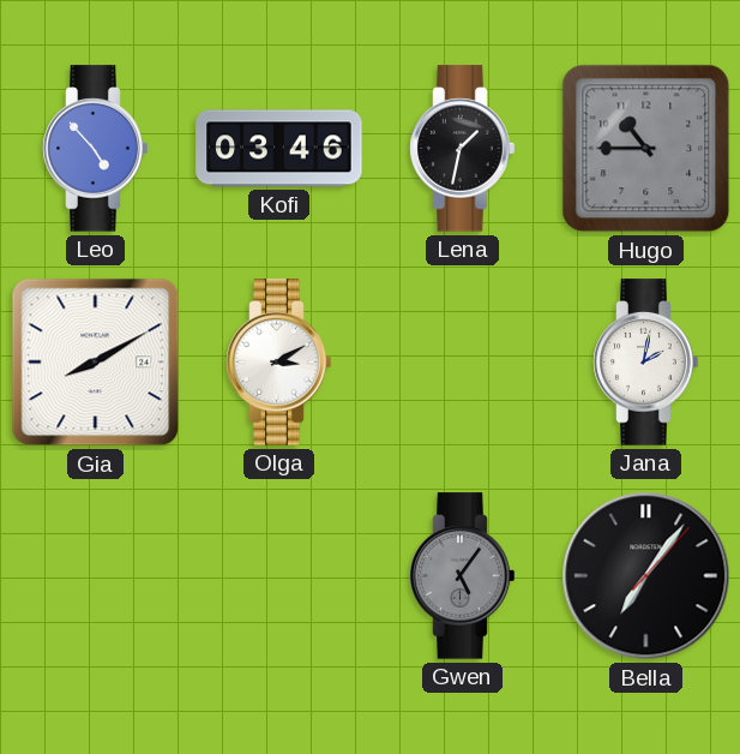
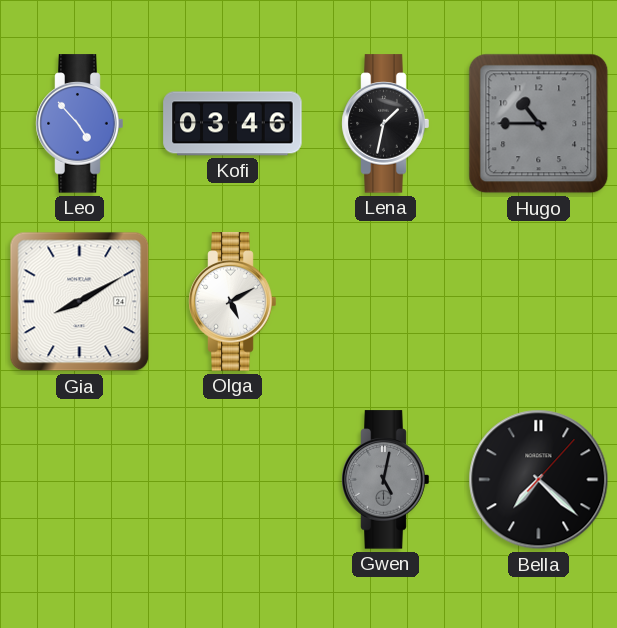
Olga: 3:10 -> 5:10
Jana: 2:02 -> none
Gwen: 5:06 -> 5:02
Bella: 7:06 -> 7:22
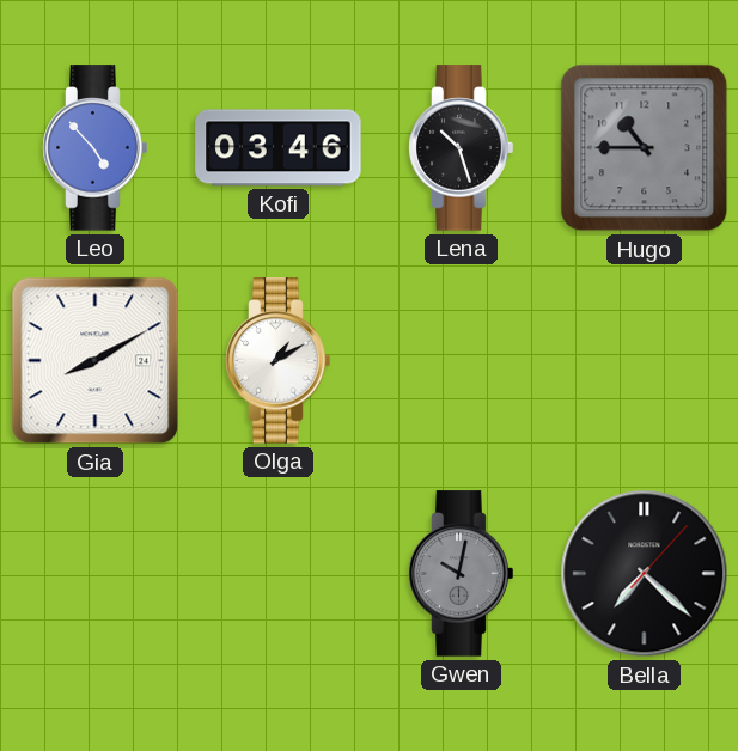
Lena: 1:32 -> 10:27
Olga: 5:10 -> 1:10
Gwen: 5:02 -> 10:02
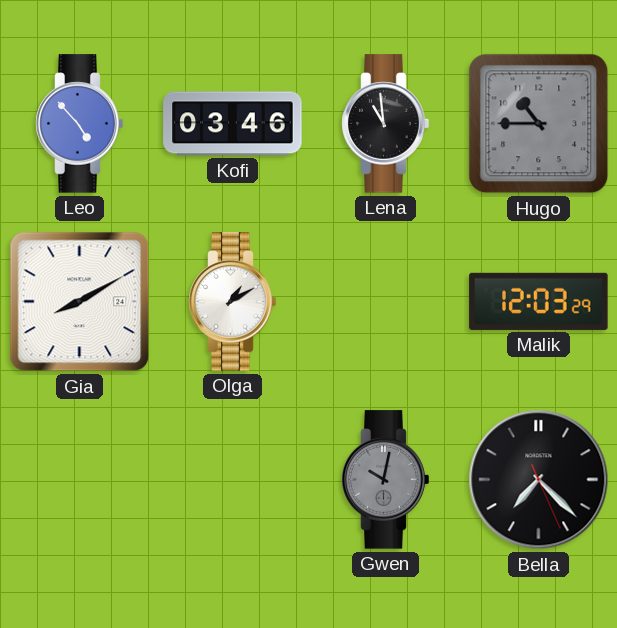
Lena: 10:27 -> 10:59
Malik: none -> 12:03
Bella: 7:22:07 -> 7:22:26
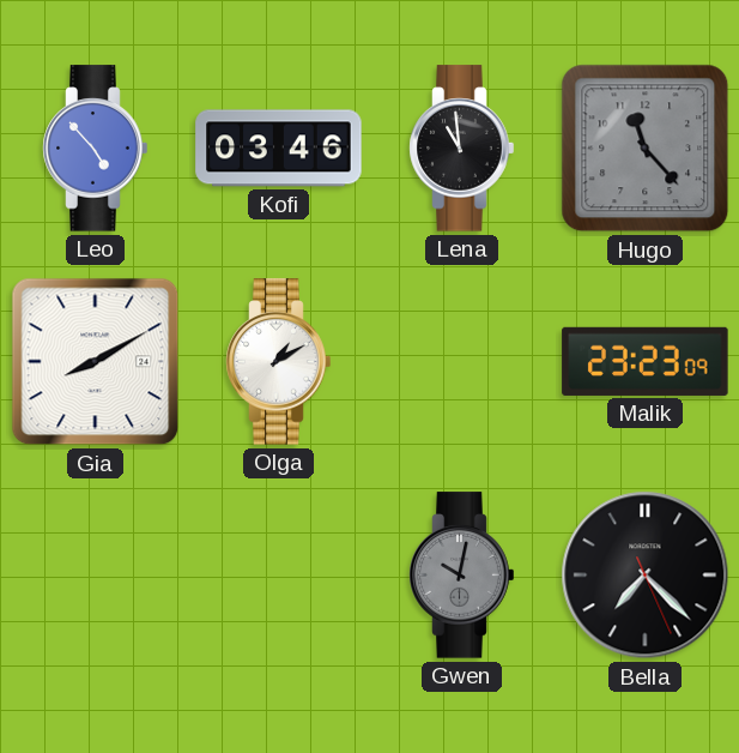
Hugo: 10:45 -> 11:23
Malik: 12:03 -> 23:23
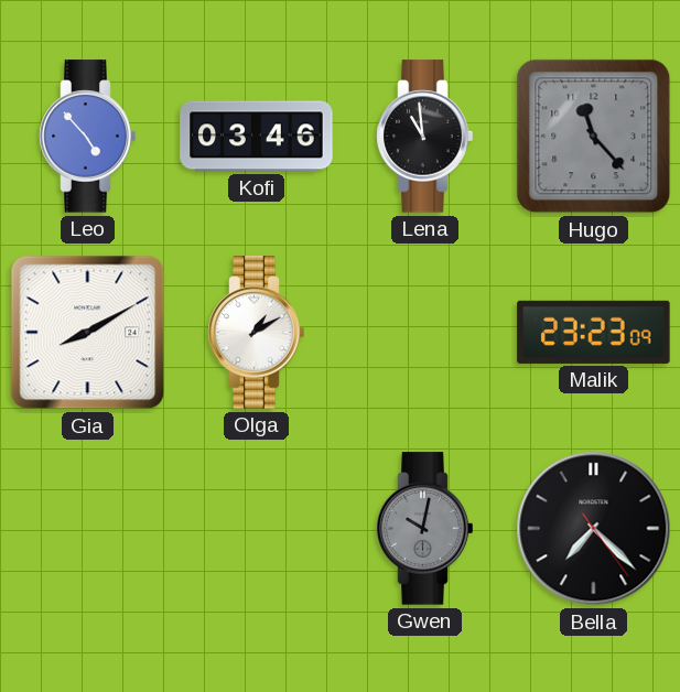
Bella: 7:22:26 -> 7:22:24
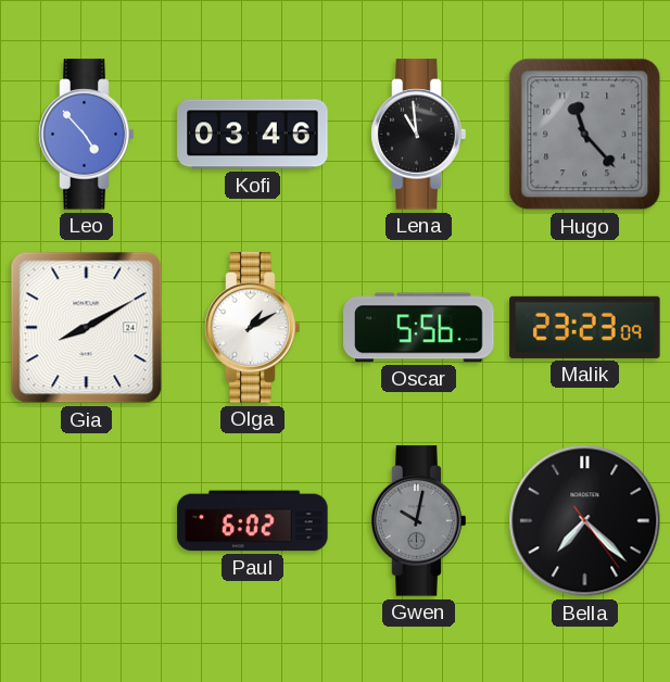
Oscar: none -> 5:56
Paul: none -> 6:02
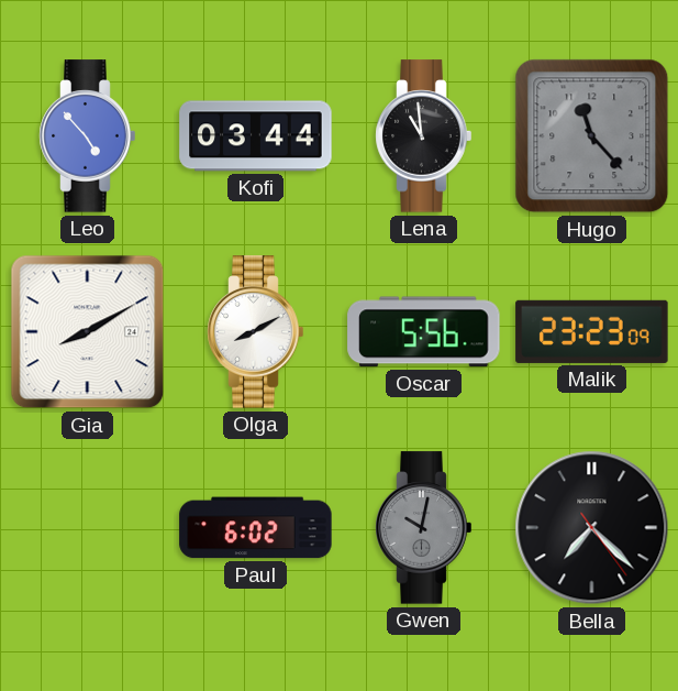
Kofi: 03:46 -> 03:44
Olga: 1:10 -> 8:10
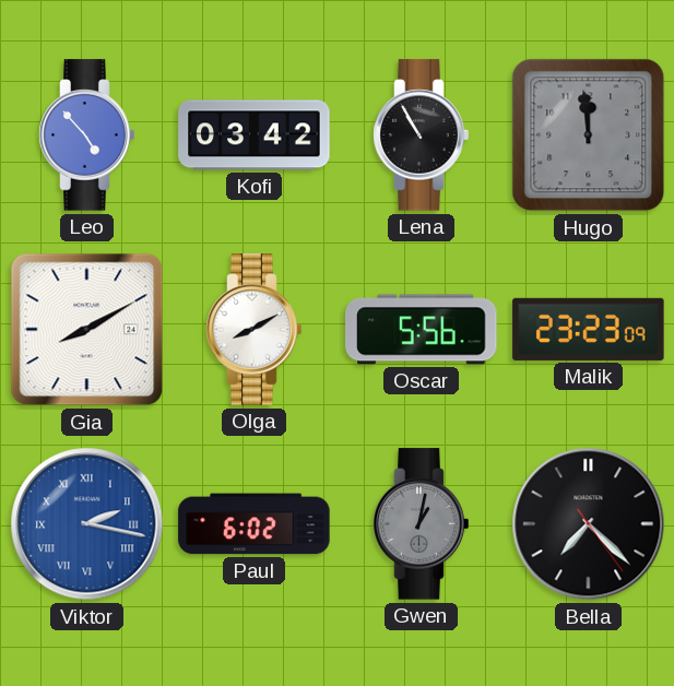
Kofi: 03:44 -> 03:42
Lena: 10:59 -> 10:55
Hugo: 11:23 -> 11:59
Viktor: none -> 2:17
Gwen: 10:02 -> 1:02
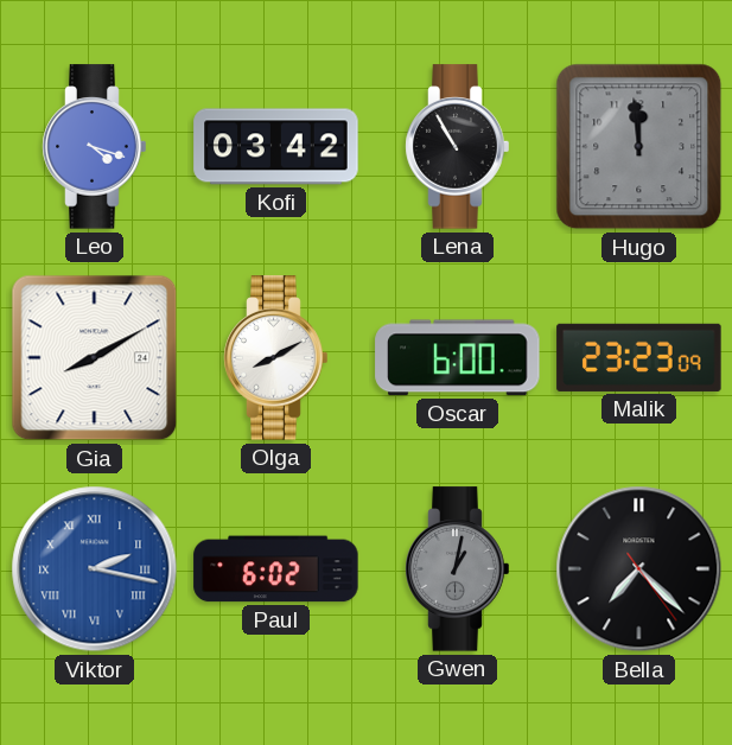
Leo: 4:53 -> 4:18
Oscar: 5:56 -> 6:00
